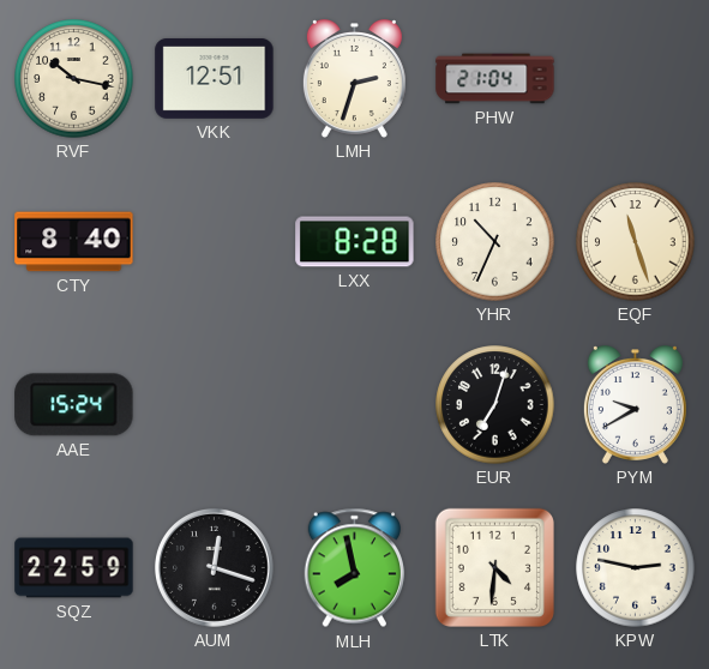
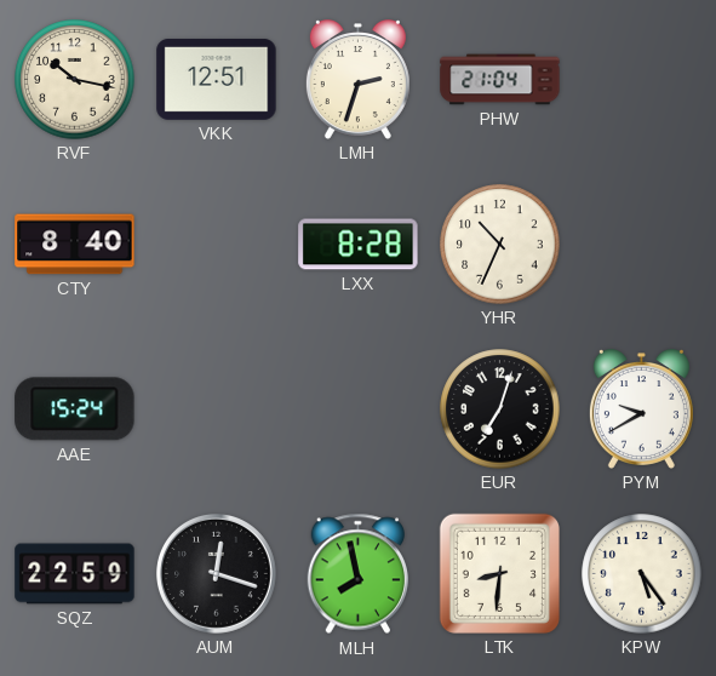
EQF: 11:27 -> none
LTK: 4:31 -> 8:31
KPW: 2:47 -> 5:24
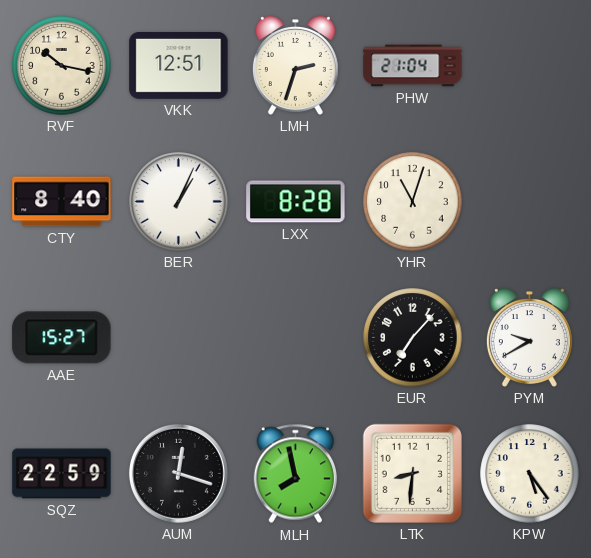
BER: none -> 1:04
YHR: 10:34 -> 11:03
AAE: 15:24 -> 15:27
EUR: 7:03 -> 7:07
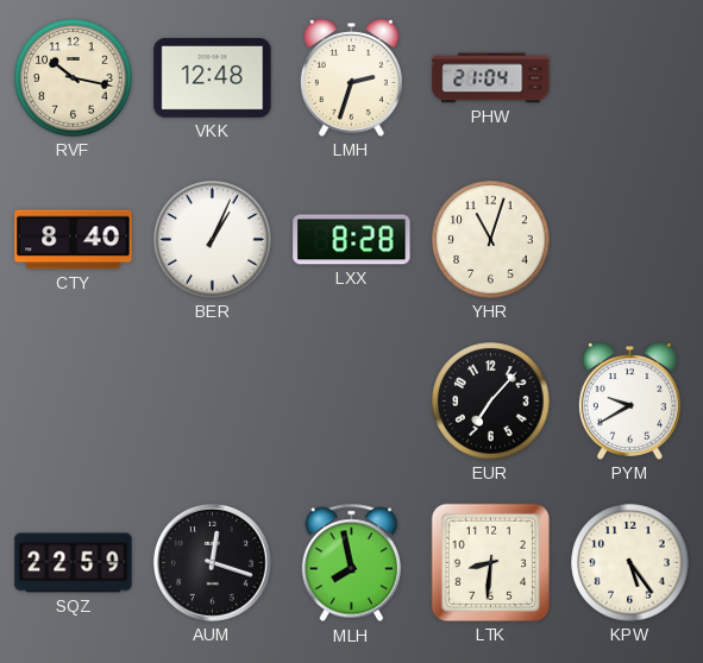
VKK: 12:51 -> 12:48
AAE: 15:27 -> none
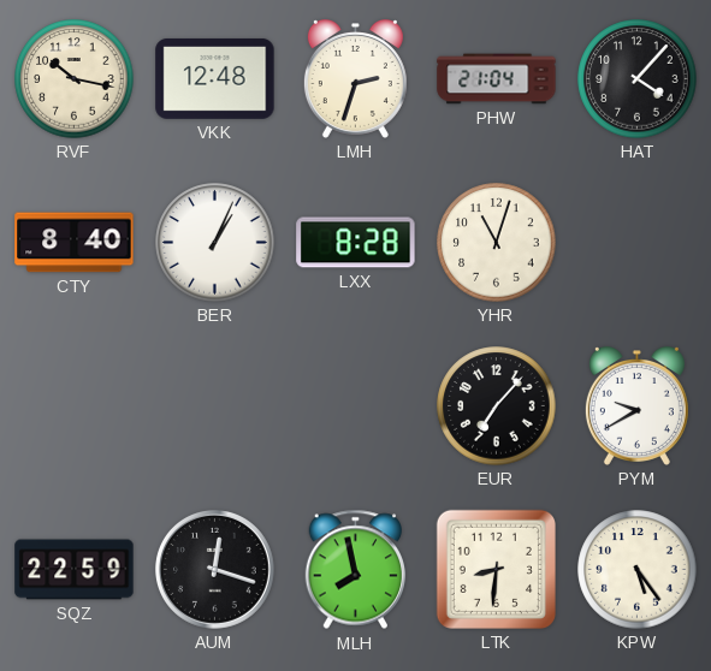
HAT: none -> 4:07
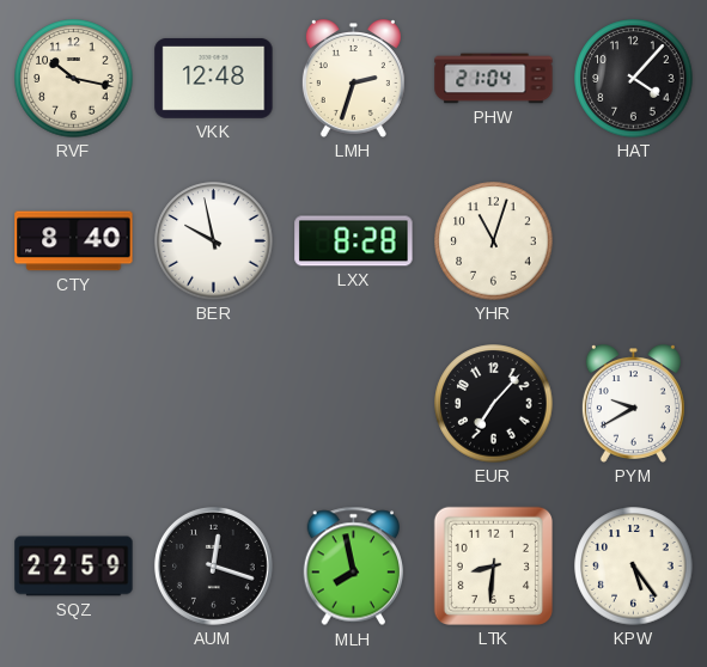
BER: 1:04 -> 9:58
